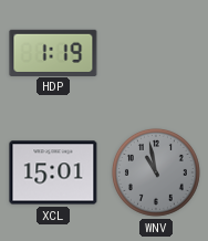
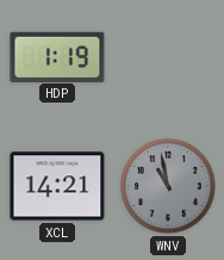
XCL: 15:01 -> 14:21
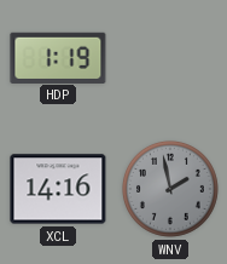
XCL: 14:21 -> 14:16
WNV: 10:58 -> 1:58
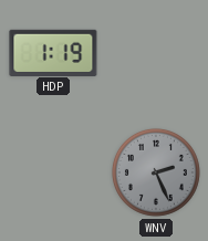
XCL: 14:16 -> none
WNV: 1:58 -> 2:26
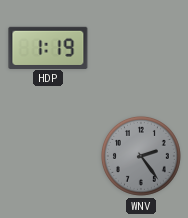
WNV: 2:26 -> 2:24
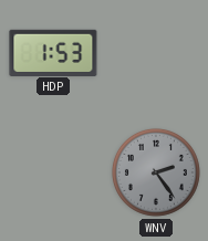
HDP: 1:19 -> 1:53
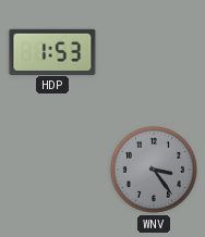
WNV: 2:24 -> 3:24
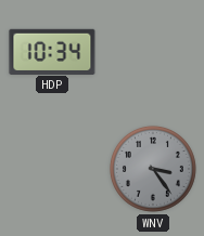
HDP: 1:53 -> 10:34
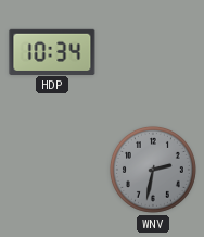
WNV: 3:24 -> 2:32
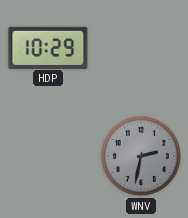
HDP: 10:34 -> 10:29
